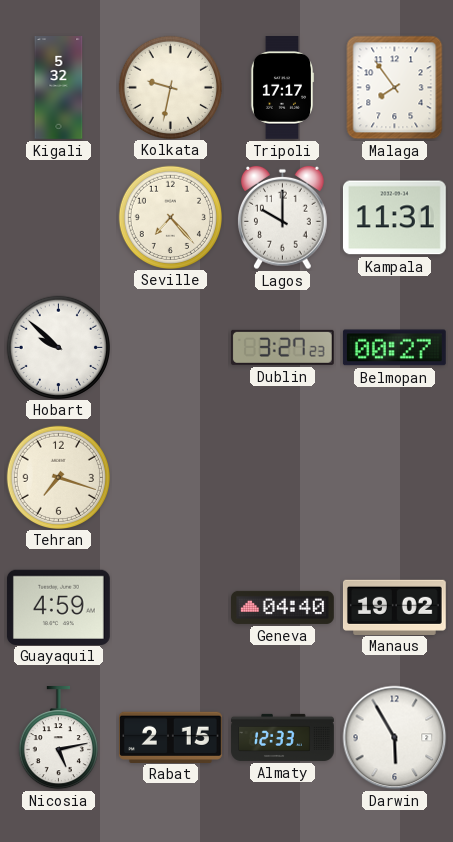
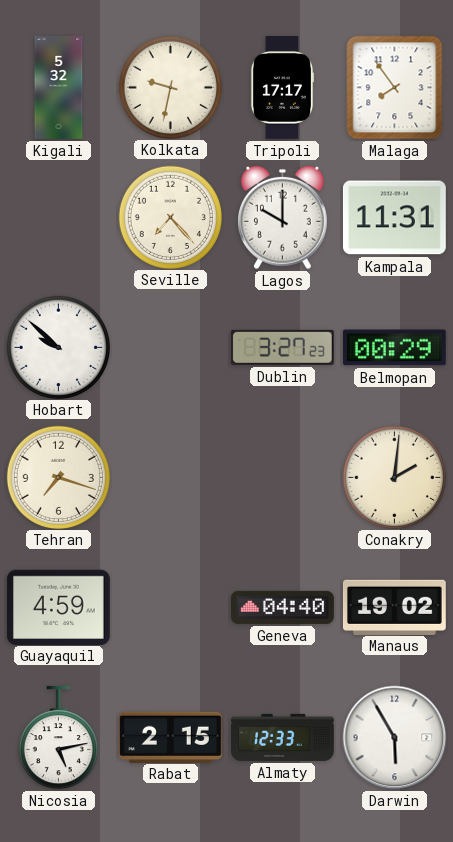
Belmopan: 00:27 -> 00:29
Conakry: none -> 2:01
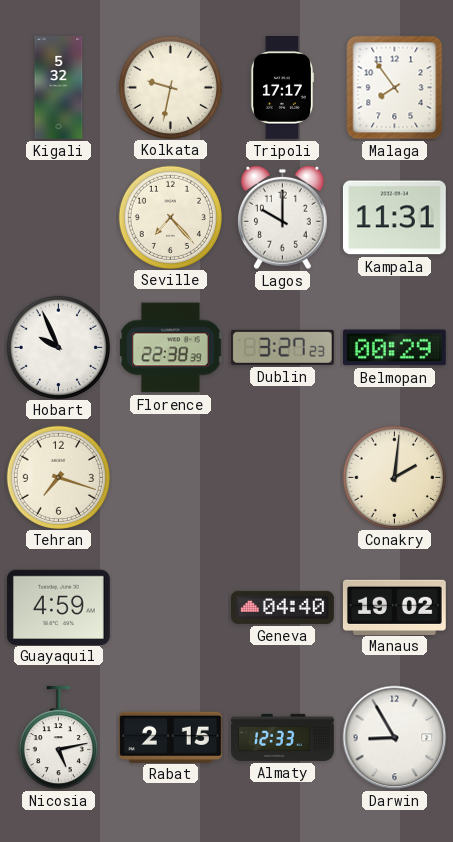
Hobart: 9:52 -> 9:56
Florence: none -> 22:38
Darwin: 5:55 -> 8:55
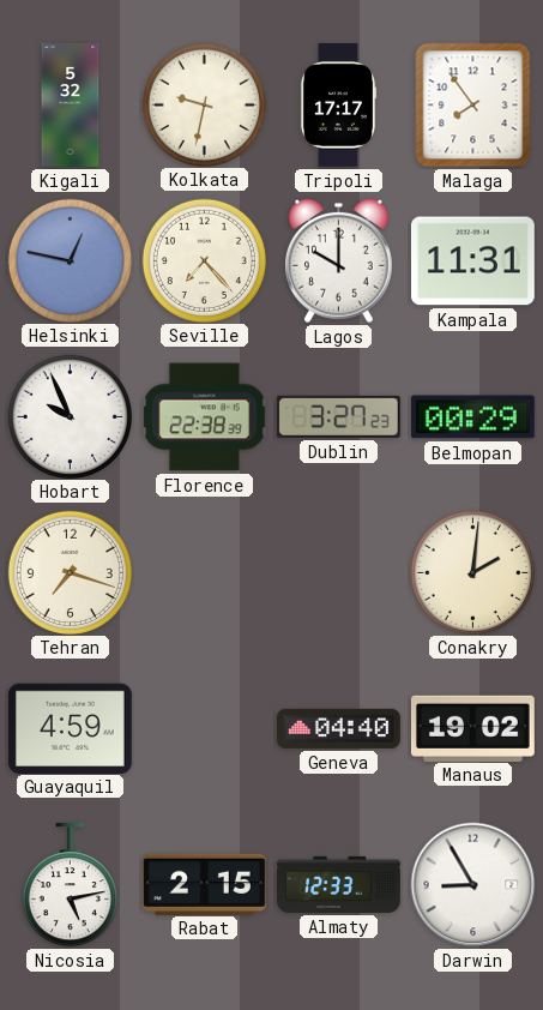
Helsinki: none -> 12:47
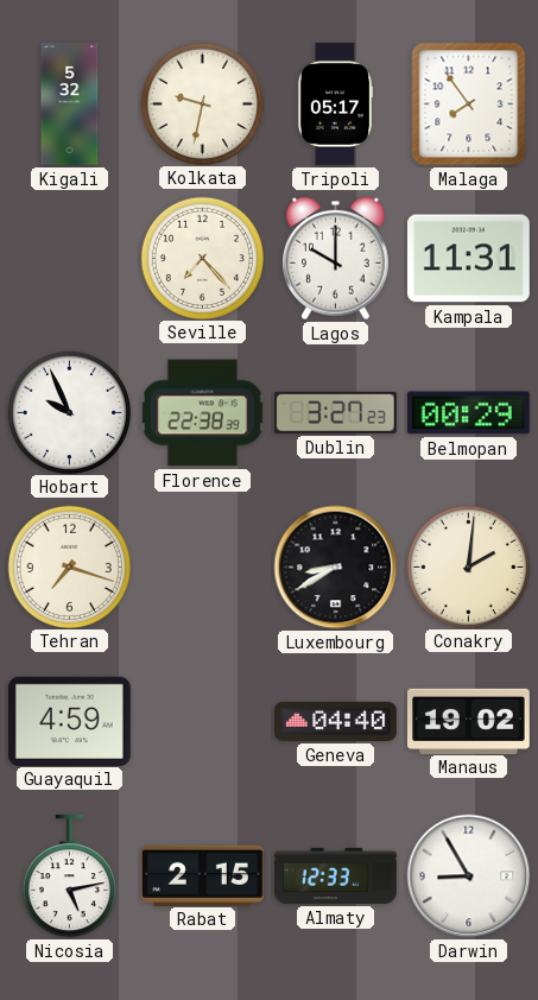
Tripoli: 17:17 -> 05:17
Helsinki: 12:47 -> none
Luxembourg: none -> 8:40
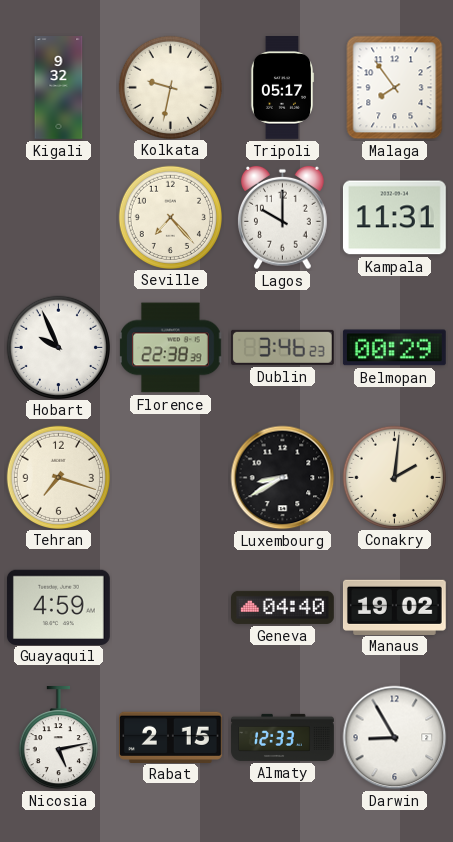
Kigali: 5:32 -> 9:32
Dublin: 3:27 -> 3:46
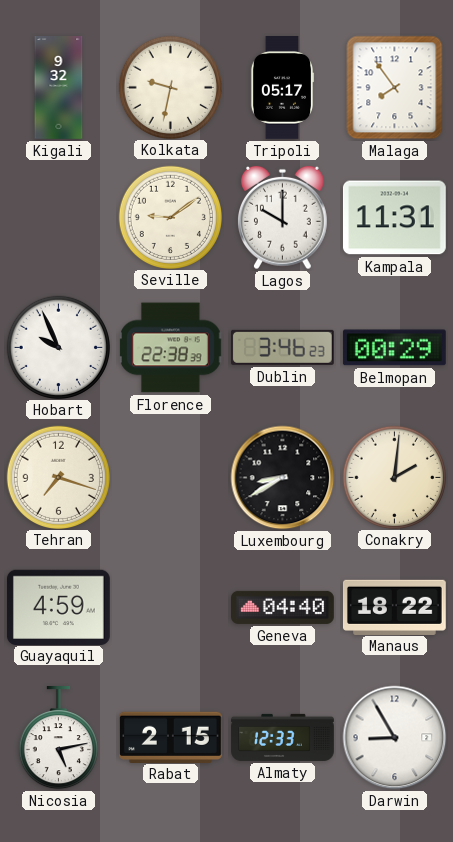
Seville: 7:23 -> 9:09
Manaus: 19:02 -> 18:22
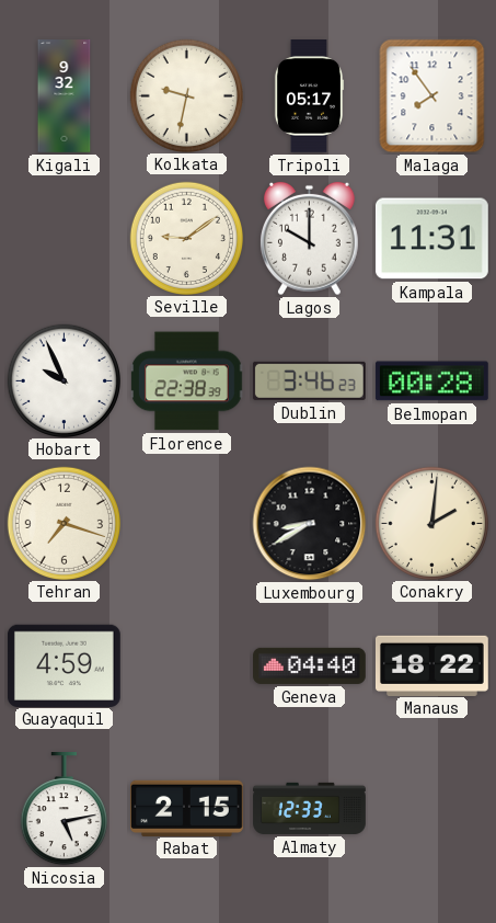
Belmopan: 00:29 -> 00:28
Darwin: 8:55 -> none
